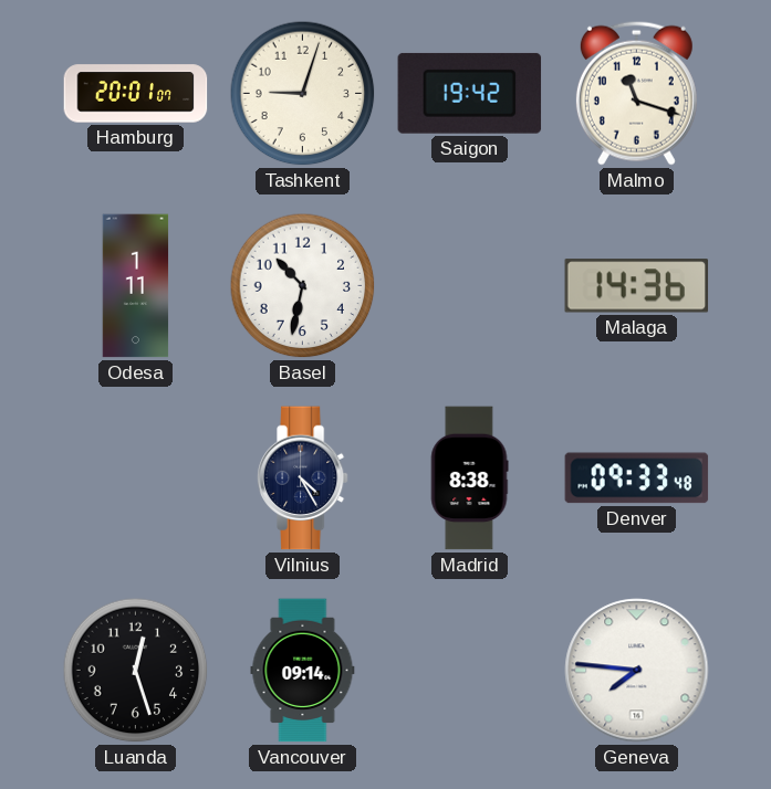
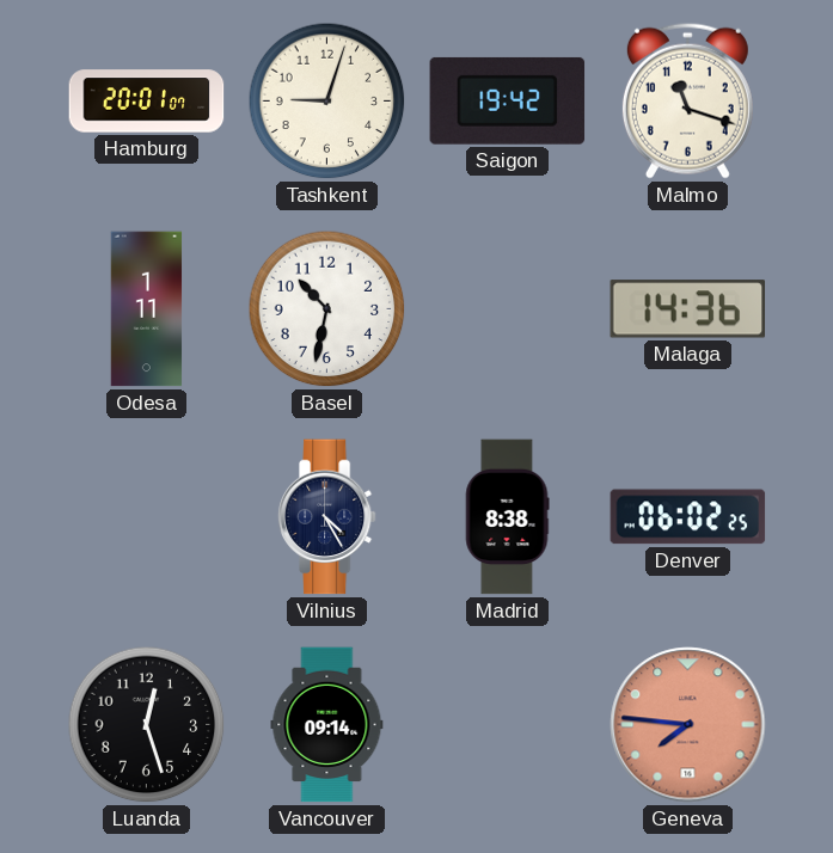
Denver: 09:33 -> 06:02
Geneva dial: white -> salmon
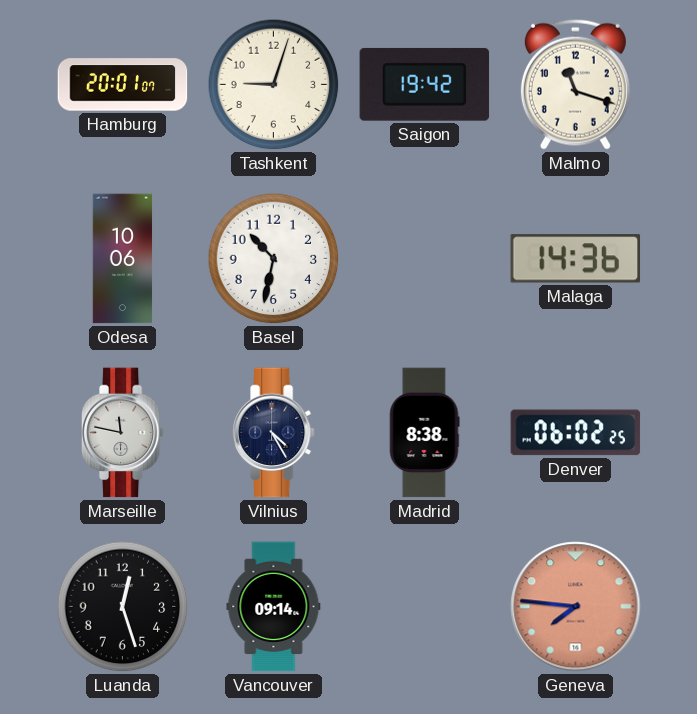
Odesa: 1:11 -> 10:06
Marseille: none -> 11:47
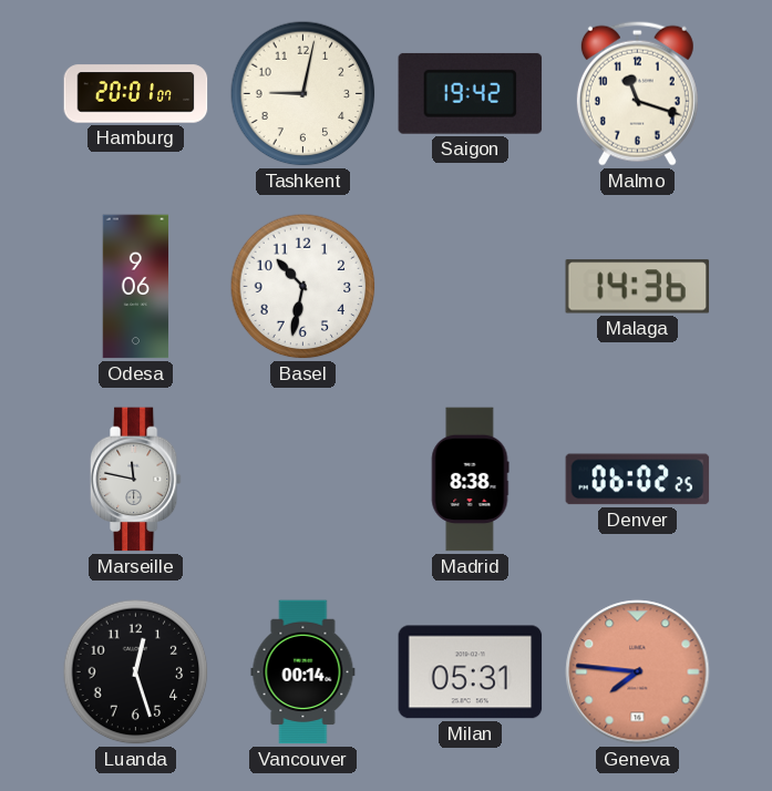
Tashkent: 9:03 -> 9:02
Odesa: 10:06 -> 9:06
Vilnius: 4:25 -> none
Vancouver: 09:14 -> 00:14
Milan: none -> 05:31
